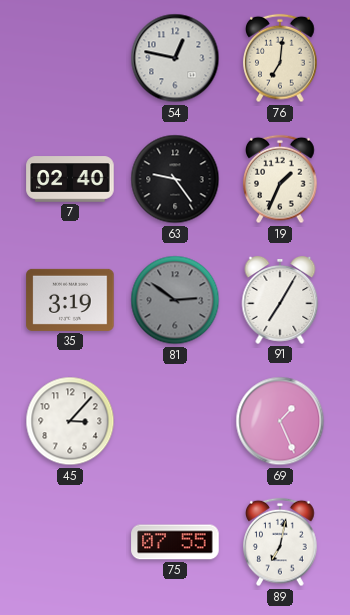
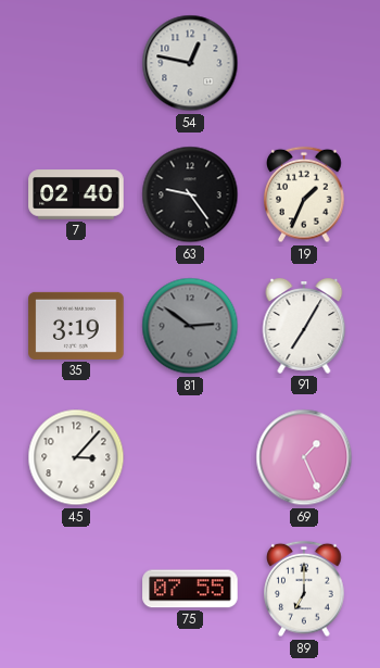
76: 7:01 -> none
89: 7:02 -> 7:00
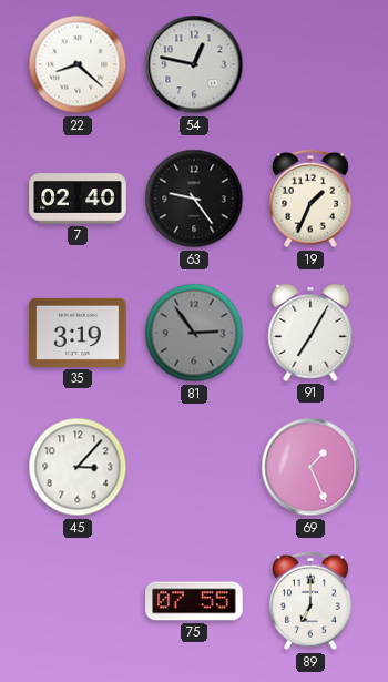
22: none -> 8:22
81: 2:51 -> 2:54
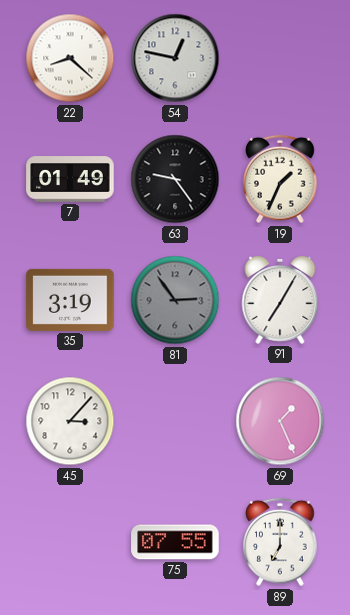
7: 02:40 -> 01:49
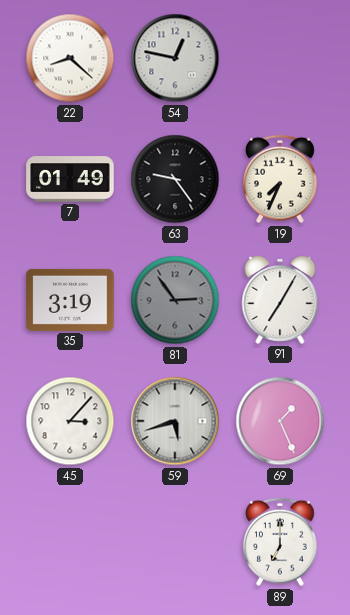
19: 1:34 -> 7:34
59: none -> 5:42
75: 07:55 -> none
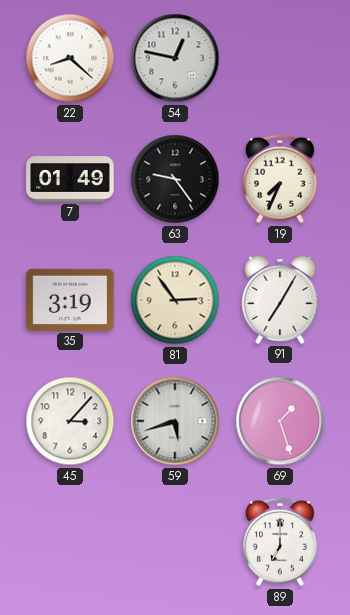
81 dial: grey -> cream
69: 1:26 -> 1:27
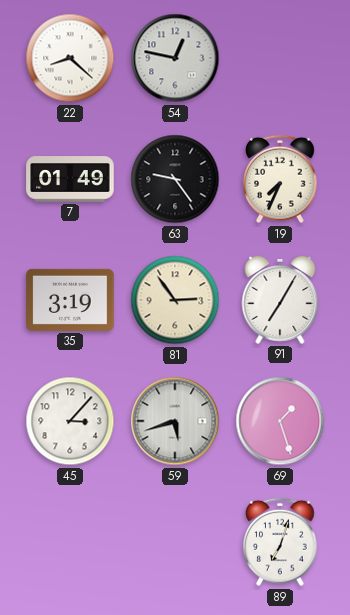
89: 7:00 -> 7:03
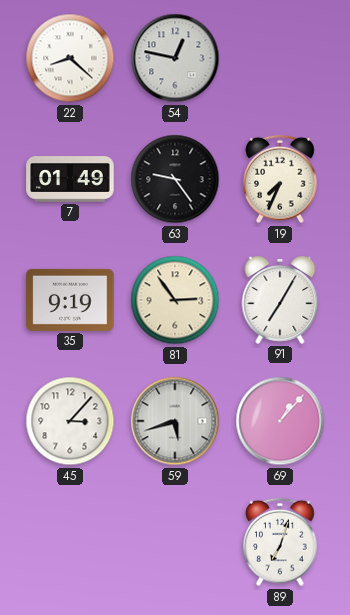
35: 3:19 -> 9:19
69: 1:27 -> 1:07
